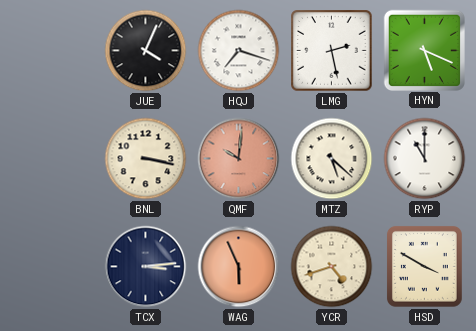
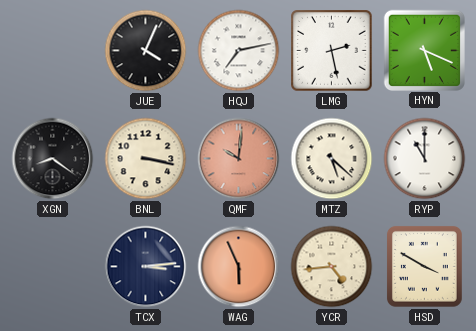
HQJ: 7:18 -> 7:13
XGN: none -> 8:21
YCR: 4:42 -> 4:44
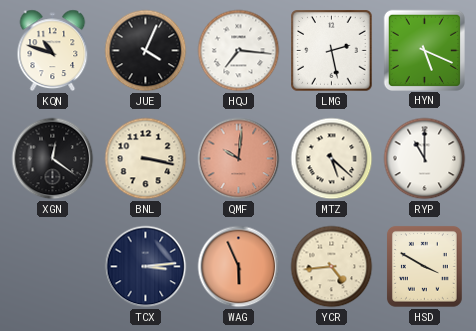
KQN: none -> 10:48
HQJ: 7:13 -> 7:16
XGN: 8:21 -> 12:21
